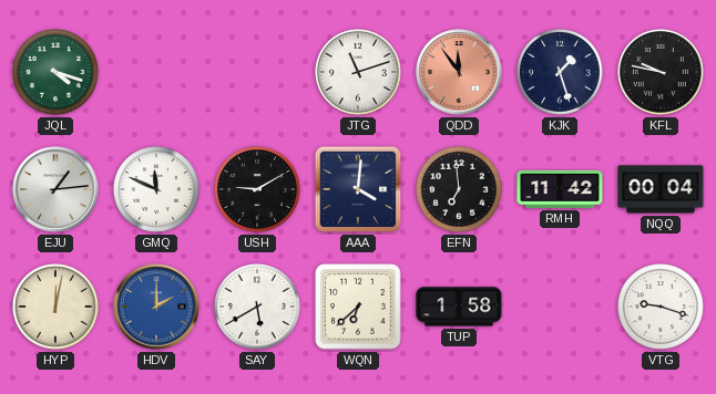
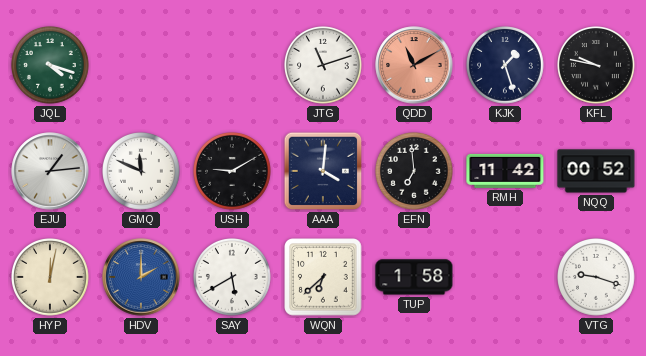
QDD: 11:54 -> 11:10
NQQ: 00:04 -> 00:52
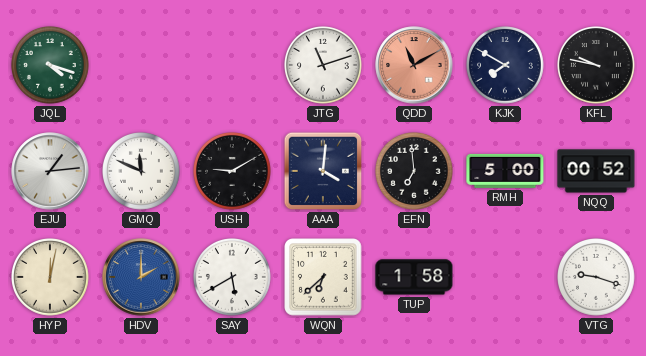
KJK: 1:27 -> 7:50
RMH: 11:42 -> 5:00
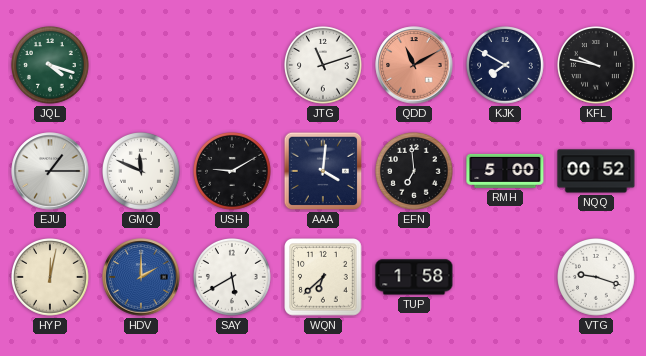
EJU: 1:14 -> 1:15
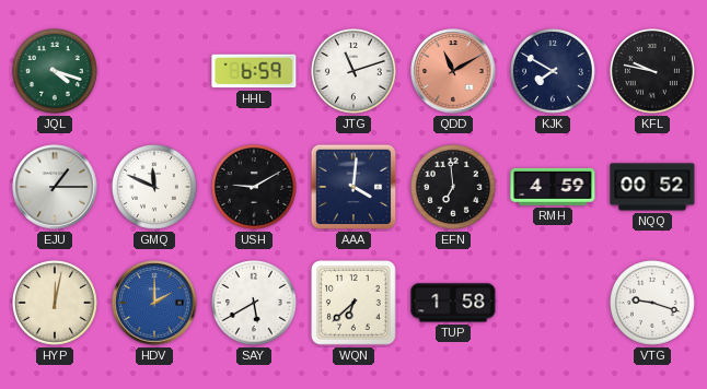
HHL: none -> 6:59
RMH: 5:00 -> 4:59
